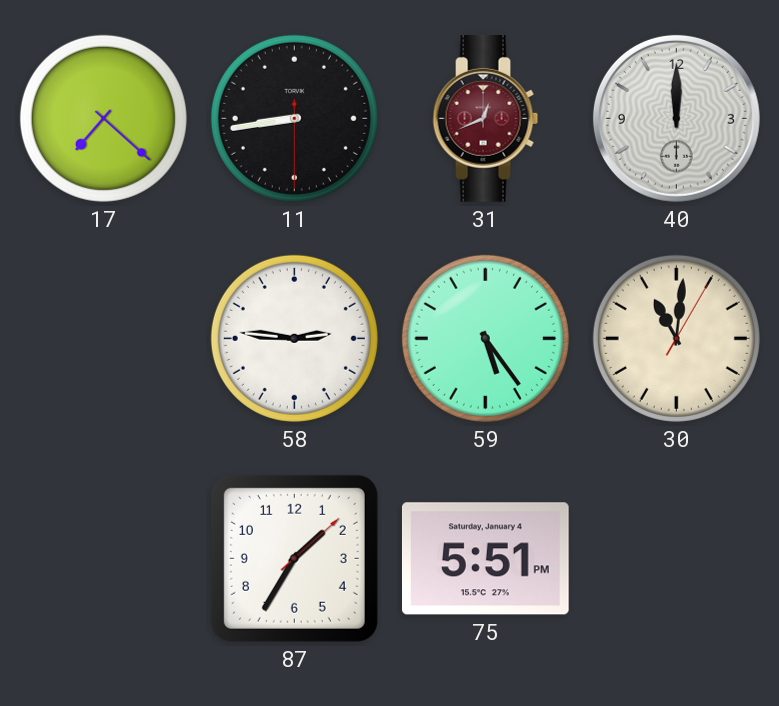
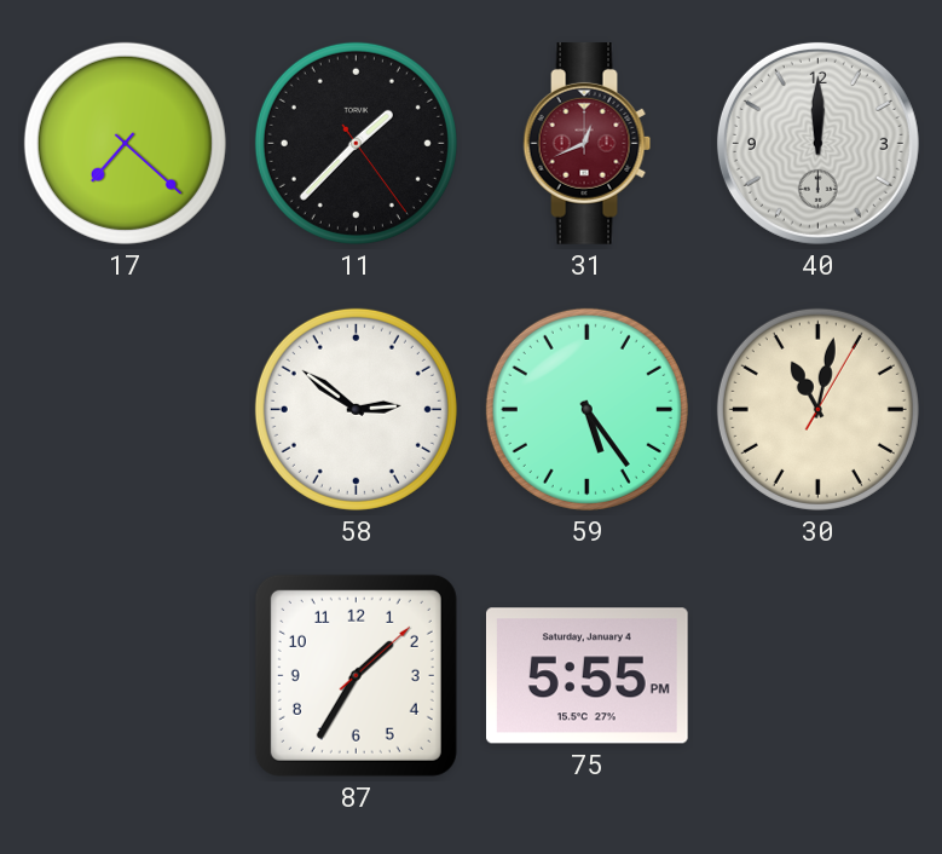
11: 8:43 -> 1:37
58: 2:46 -> 2:51
30: 11:01 -> 11:02
75: 5:51 -> 5:55
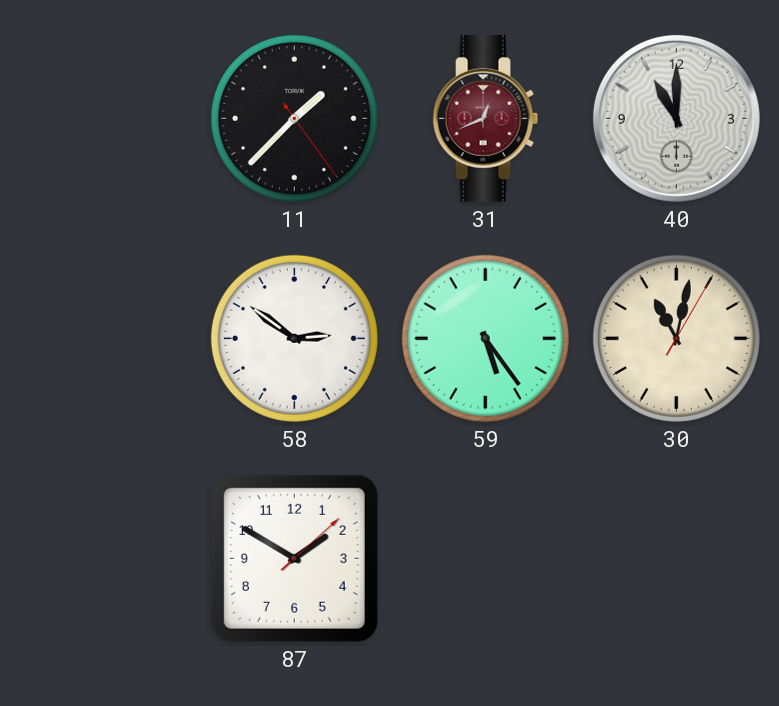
17: 7:22 -> none
40: 12:00 -> 11:00
87: 1:35 -> 1:50
75: 5:55 -> none
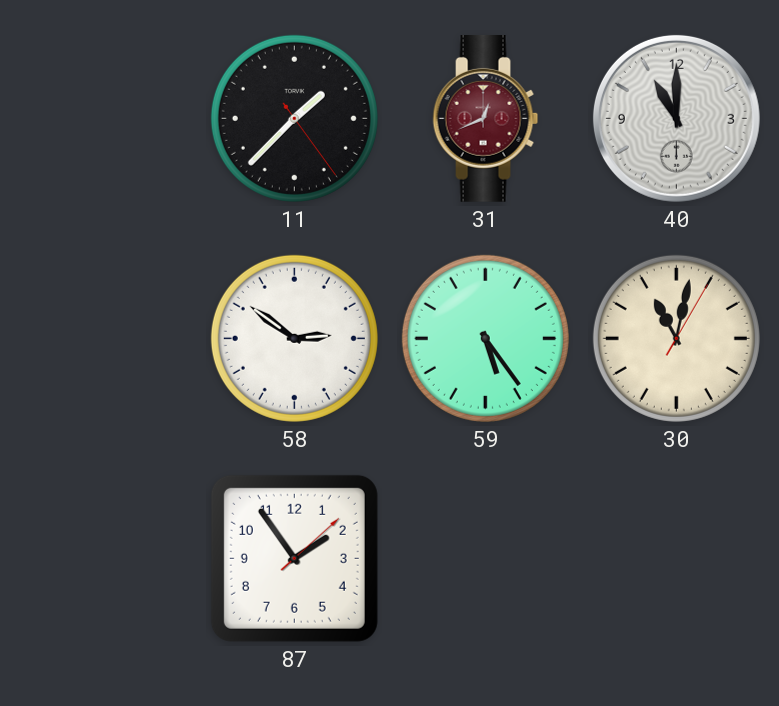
87: 1:50 -> 1:54
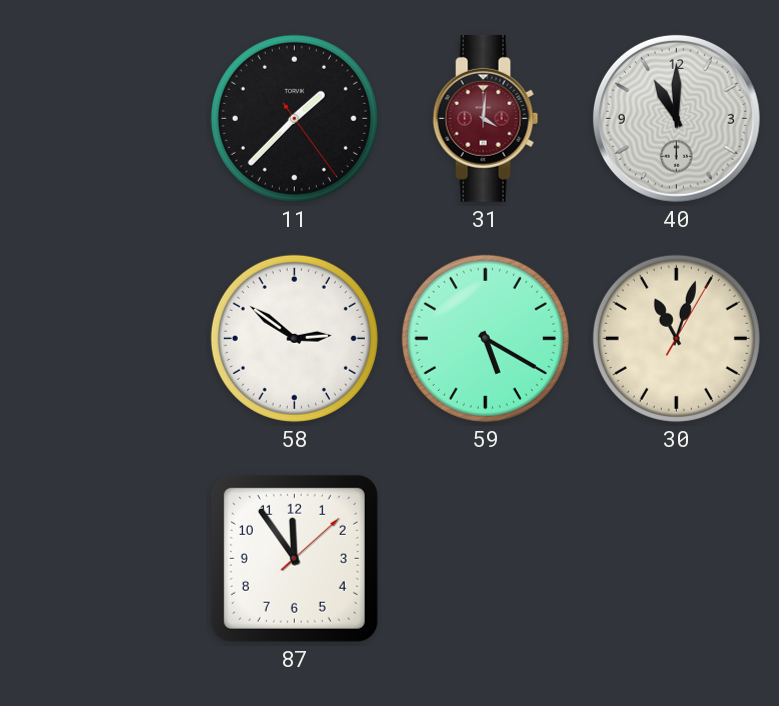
31: 12:41 -> 4:01
59: 5:24 -> 5:20
30: 11:02 -> 11:03
87: 1:54 -> 11:54
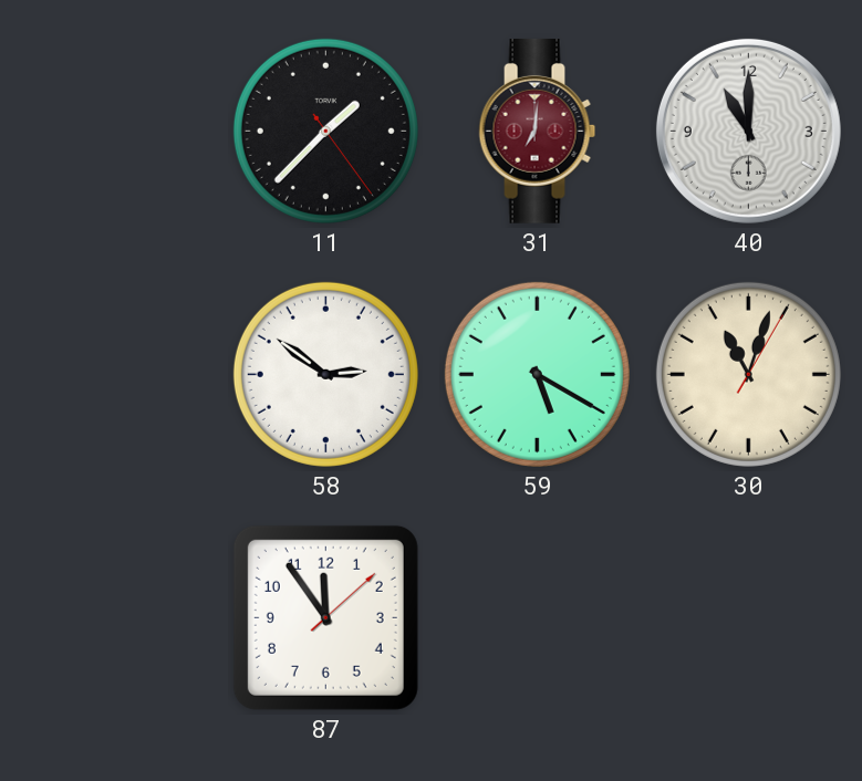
31: 4:01 -> 7:01
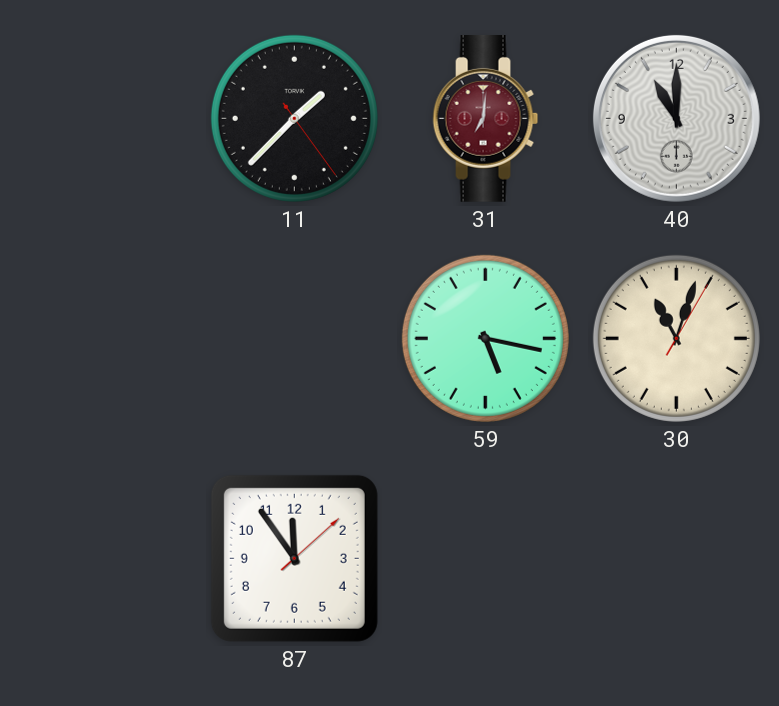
58: 2:51 -> none
59: 5:20 -> 5:17
